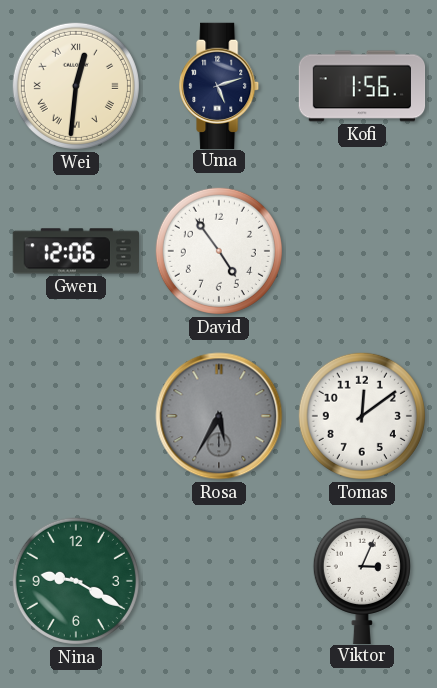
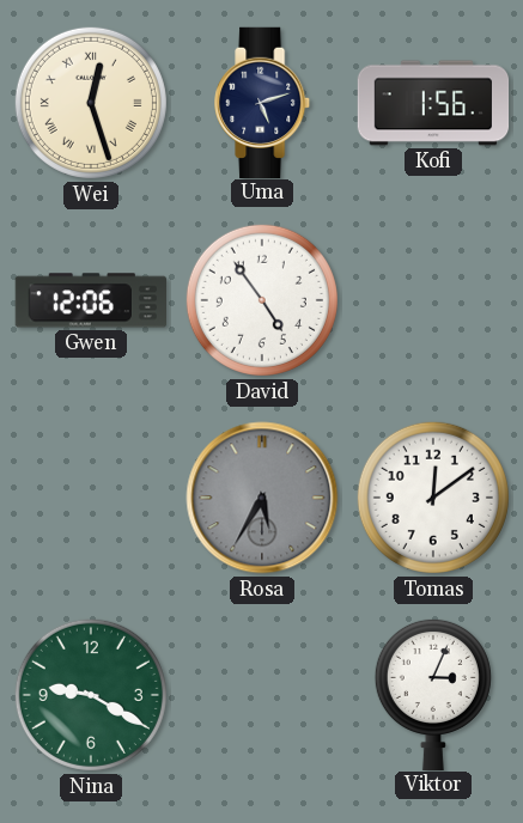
Wei: 12:31 -> 12:27
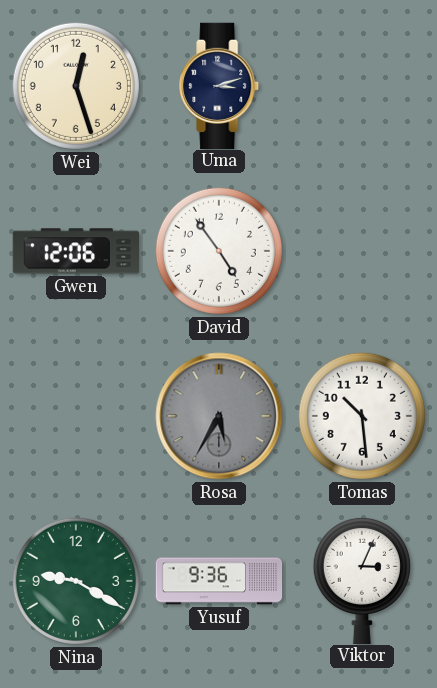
Wei numerals: Roman -> Arabic
Uma: 5:12 -> 3:12
Kofi: 1:56 -> none
Tomas: 12:09 -> 10:29
Yusuf: none -> 9:36
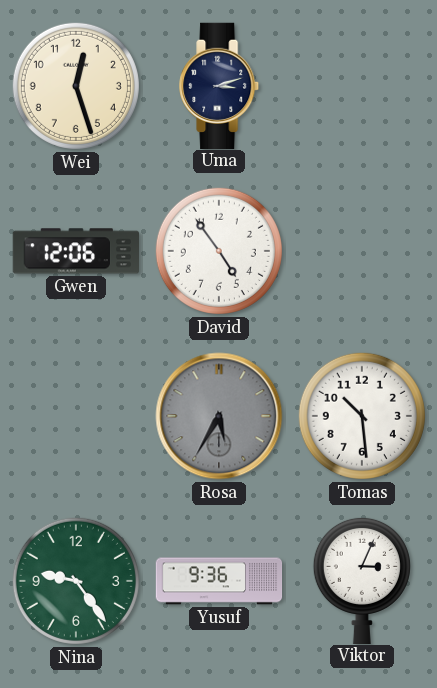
Nina: 9:20 -> 9:24
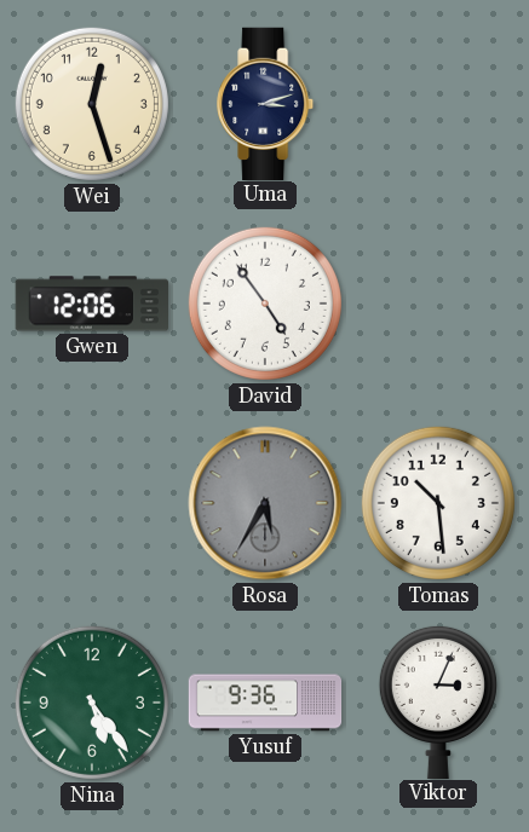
Nina: 9:24 -> 5:24
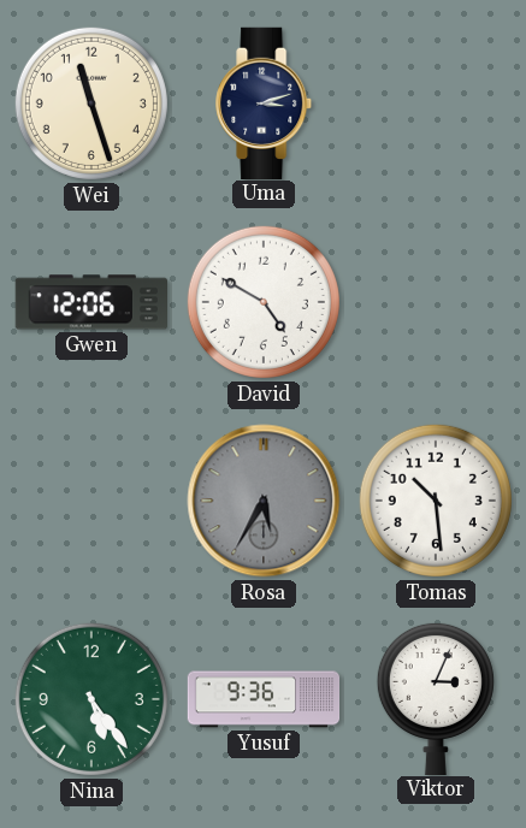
Wei: 12:27 -> 11:27
David: 4:54 -> 4:50
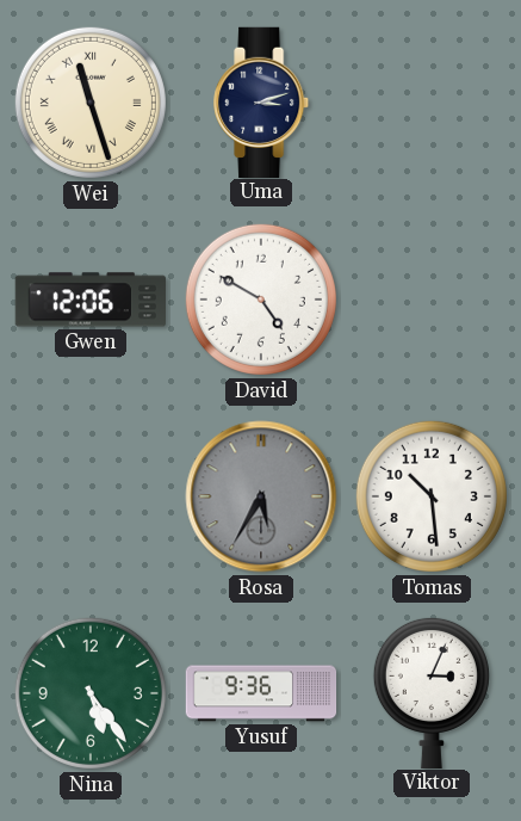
Wei numerals: Arabic -> Roman
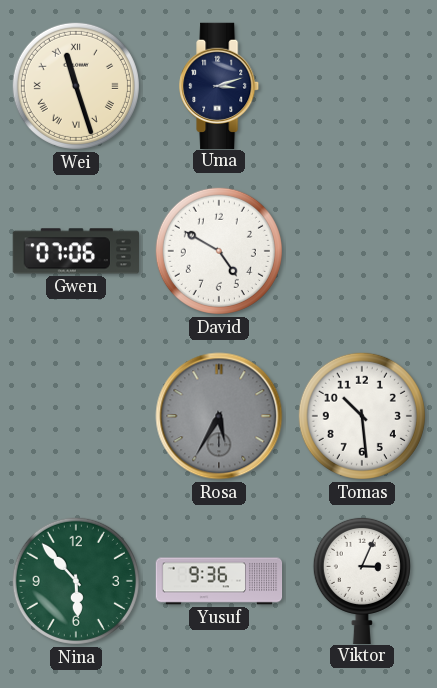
Gwen: 12:06 -> 07:06
Nina: 5:24 -> 5:53
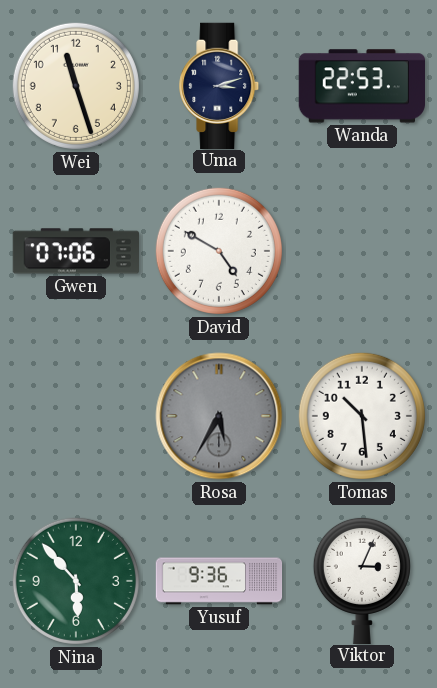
Wei numerals: Roman -> Arabic
Wanda: none -> 22:53
